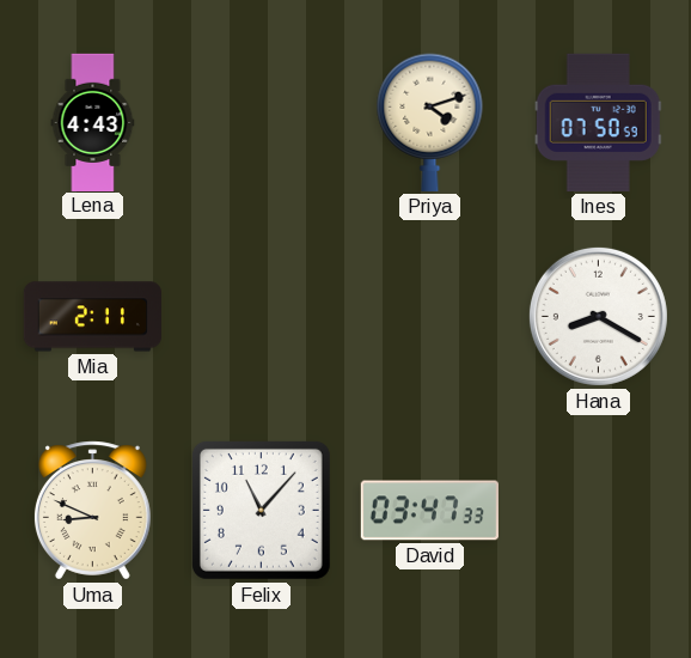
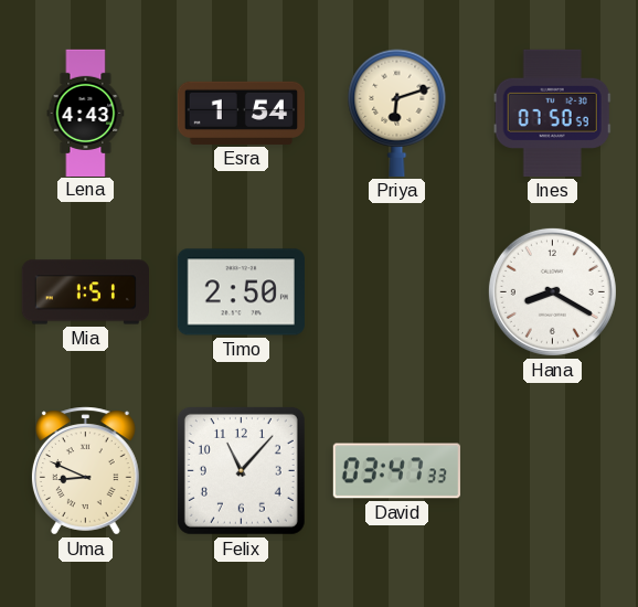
Esra: none -> 1:54
Priya: 4:12 -> 6:12
Mia: 2:11 -> 1:51
Timo: none -> 2:50
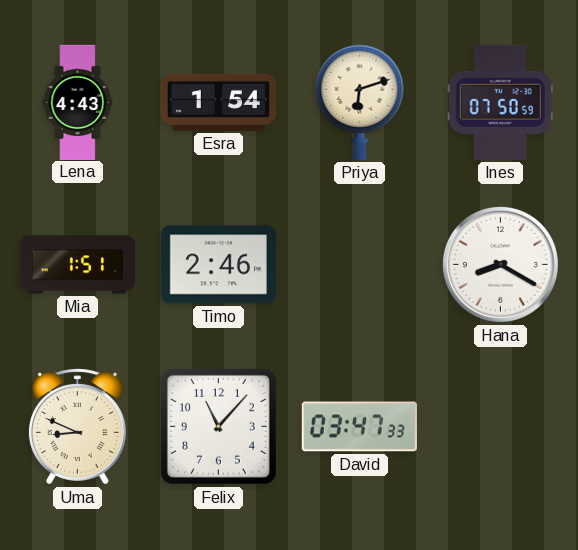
Timo: 2:50 -> 2:46
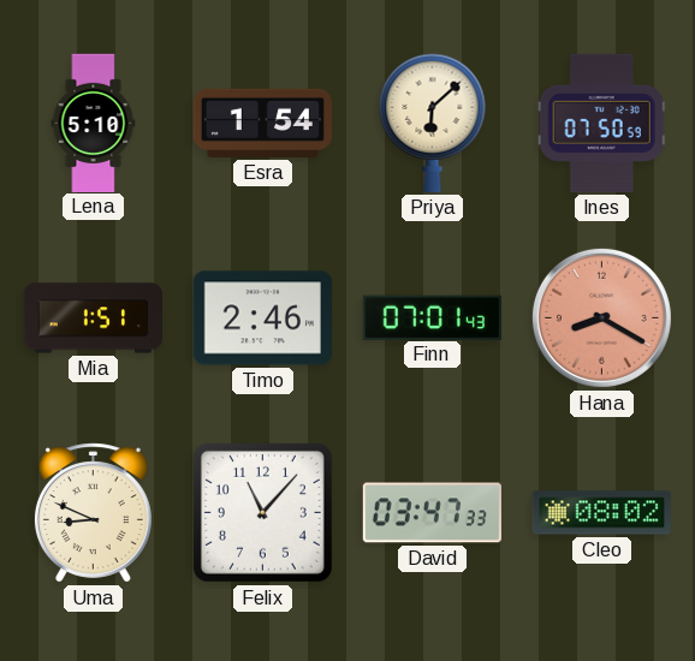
Lena: 4:43 -> 5:10
Priya: 6:12 -> 6:08
Finn: none -> 07:01
Hana dial: white -> salmon
Cleo: none -> 08:02
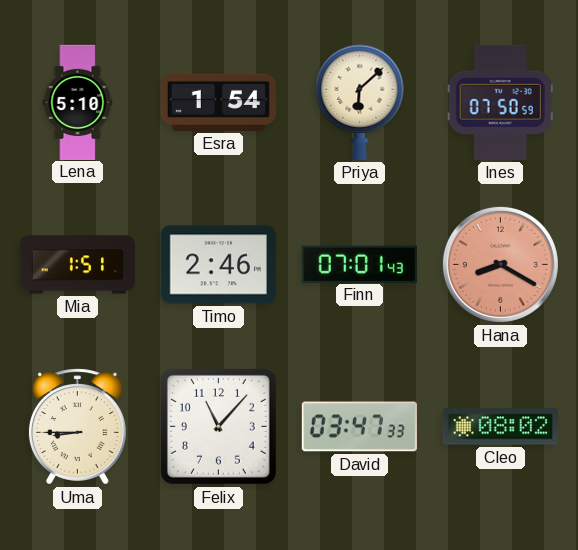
Uma: 8:49 -> 8:45
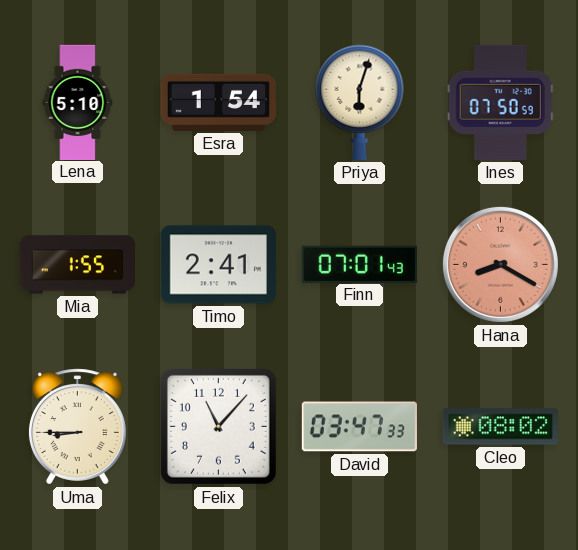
Priya: 6:08 -> 6:03
Mia: 1:51 -> 1:55
Timo: 2:46 -> 2:41
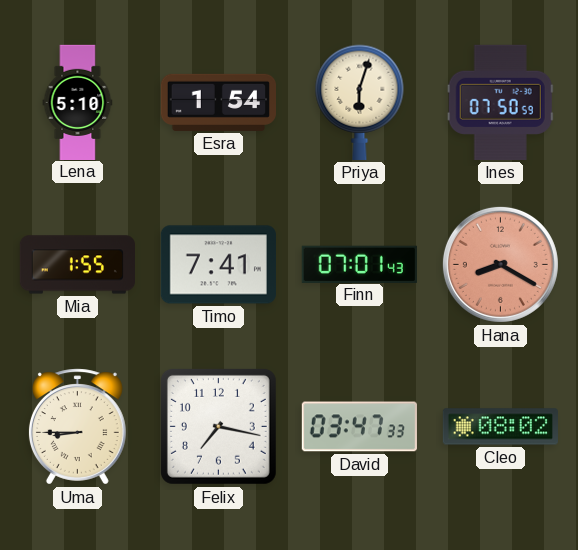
Timo: 2:41 -> 7:41
Felix: 11:07 -> 7:17
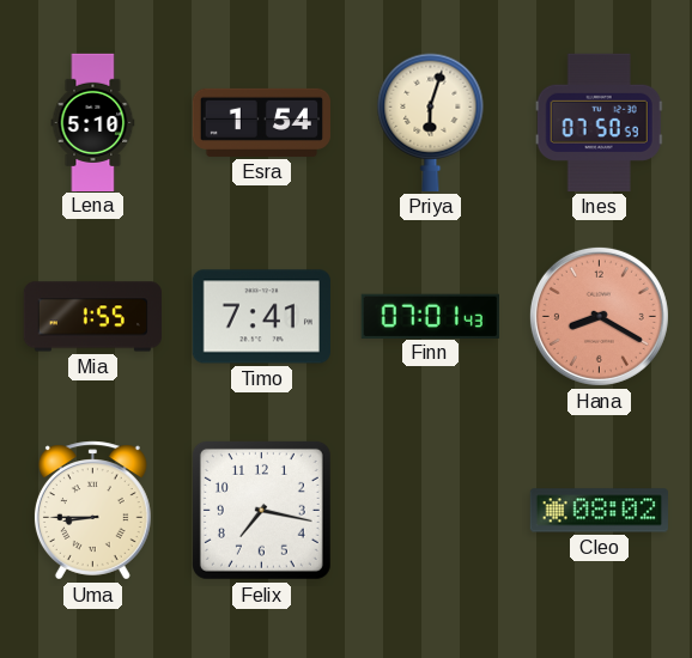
David: 03:47 -> none
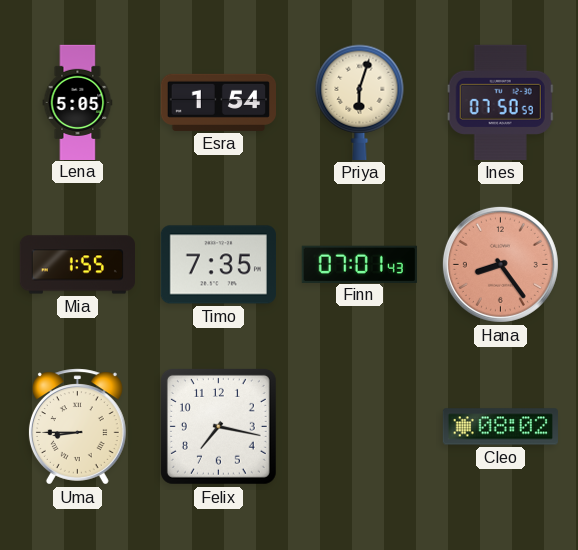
Lena: 5:10 -> 5:05
Timo: 7:41 -> 7:35
Hana: 8:20 -> 8:24
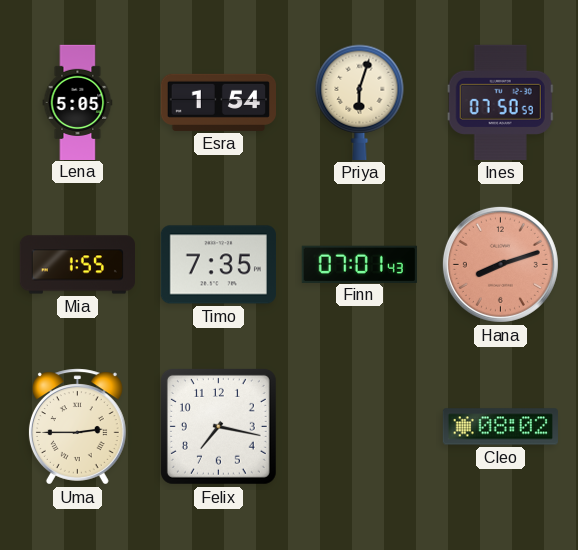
Hana: 8:24 -> 8:12
Uma: 8:45 -> 2:45
